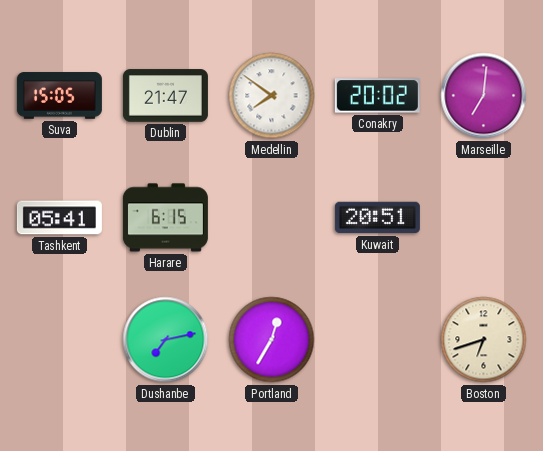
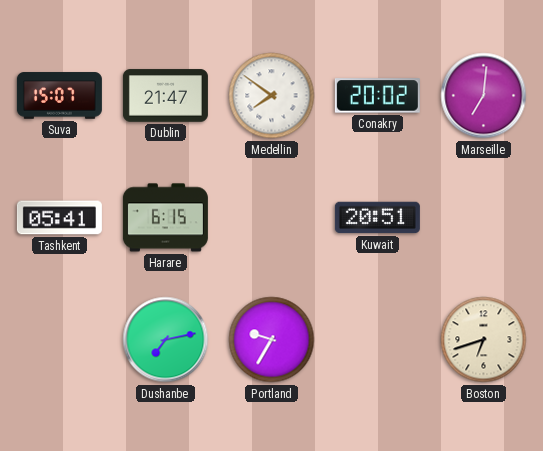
Suva: 15:05 -> 15:07
Portland: 12:35 -> 9:35
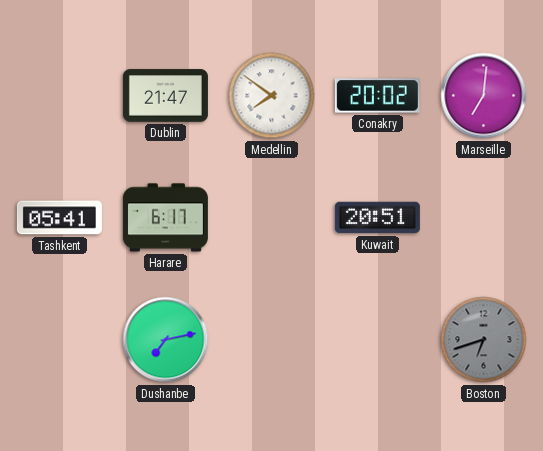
Suva: 15:07 -> none
Harare: 6:15 -> 6:17
Portland: 9:35 -> none
Boston dial: cream -> grey
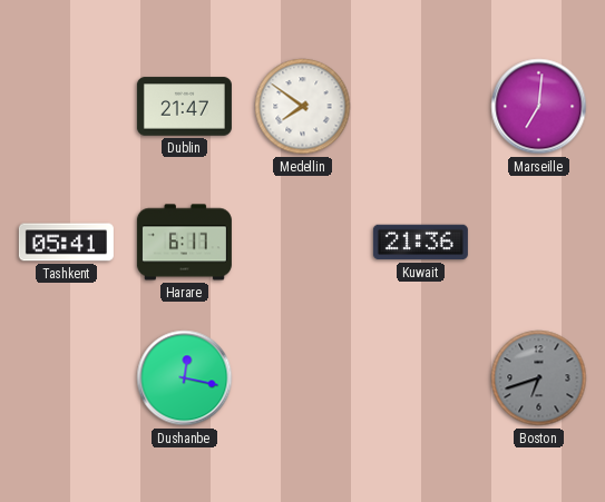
Conakry: 20:02 -> none
Kuwait: 20:51 -> 21:36
Dushanbe: 7:13 -> 12:17
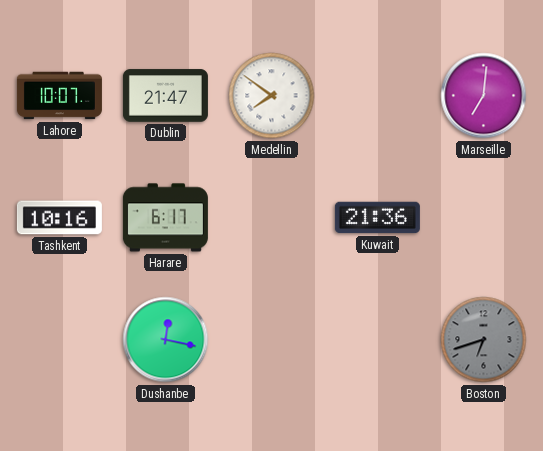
Lahore: none -> 10:07
Tashkent: 05:41 -> 10:16
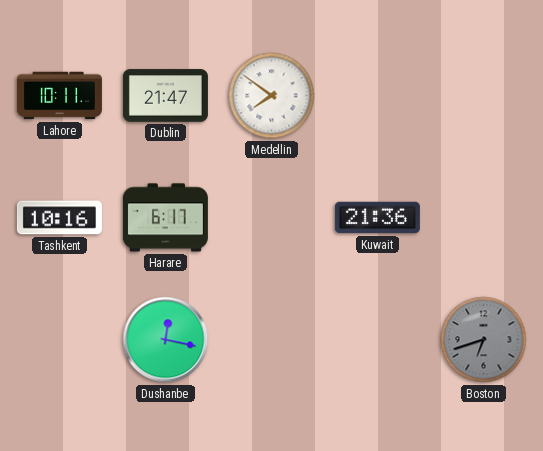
Lahore: 10:07 -> 10:11
Marseille: 7:01 -> none
